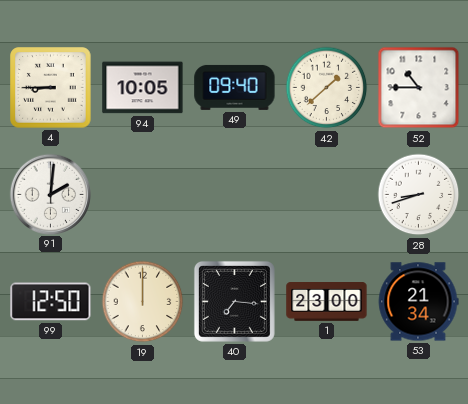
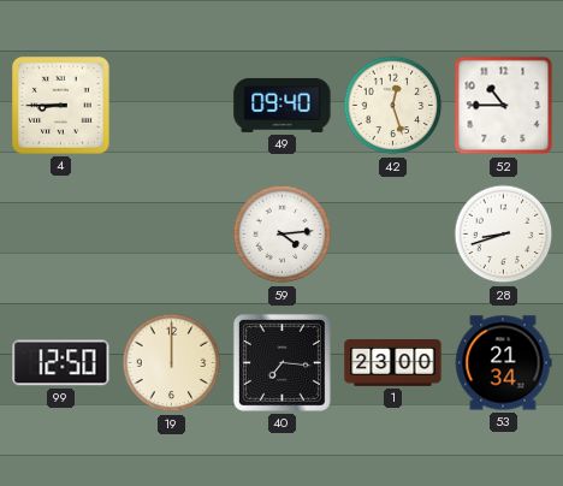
94: 10:05 -> none
42: 1:38 -> 12:27
91: 2:01 -> none
59: none -> 4:14
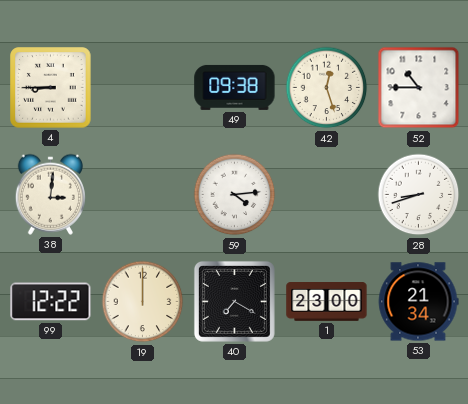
49: 09:40 -> 09:38
38: none -> 3:01
99: 12:50 -> 12:22
40: 7:16 -> 7:20
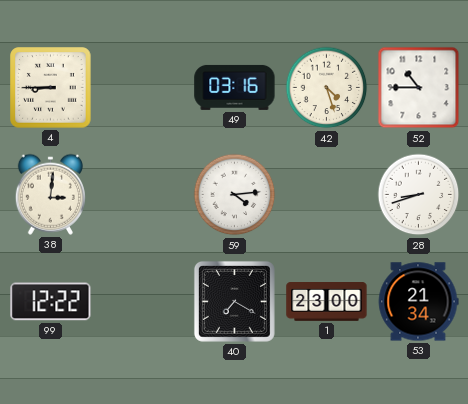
49: 09:38 -> 03:16
42: 12:27 -> 4:27
19: 12:00 -> none
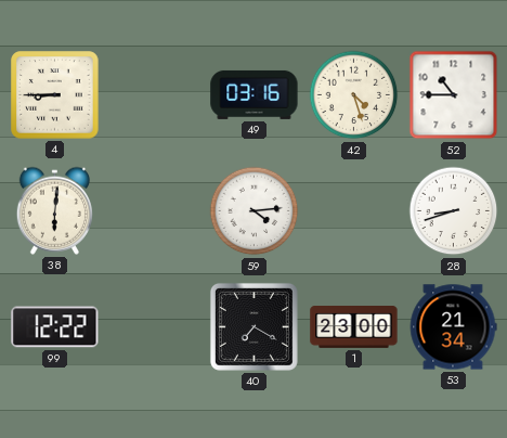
38: 3:01 -> 6:01
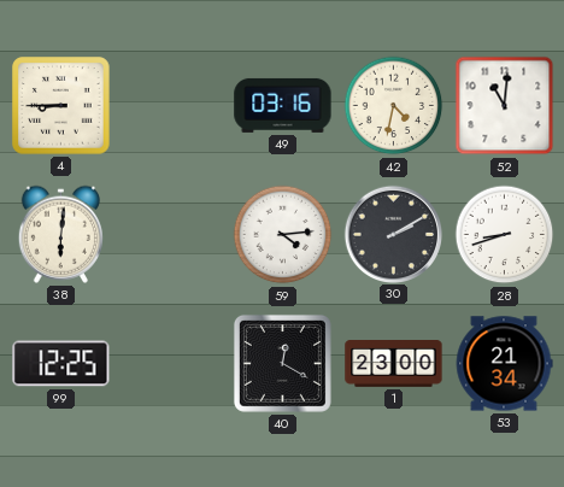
42: 4:27 -> 4:32
52: 10:45 -> 11:01
30: none -> 2:10
99: 12:22 -> 12:25
40: 7:20 -> 12:20
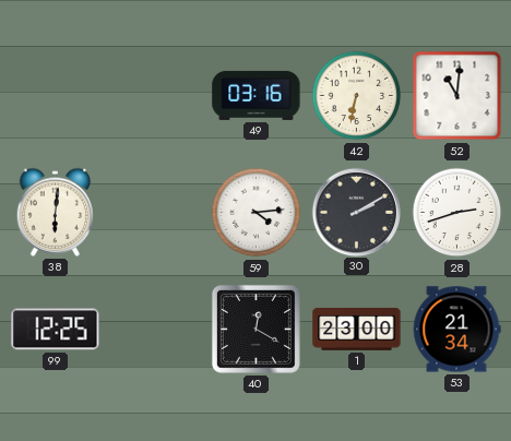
4: 8:45 -> none
42: 4:32 -> 6:32
28: 8:42 -> 2:42
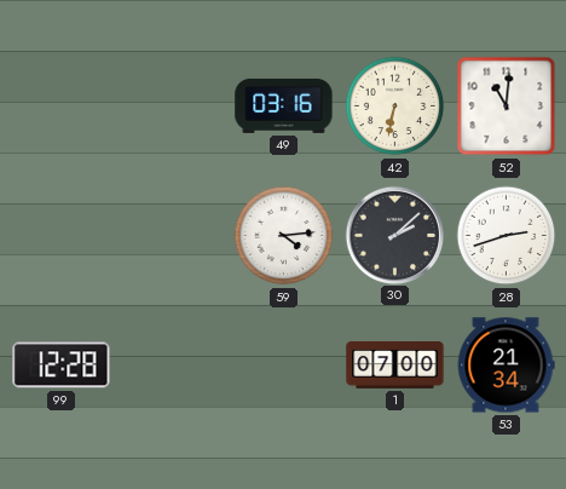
38: 6:01 -> none
30: 2:10 -> 2:08
99: 12:25 -> 12:28
40: 12:20 -> none
1: 23:00 -> 07:00
